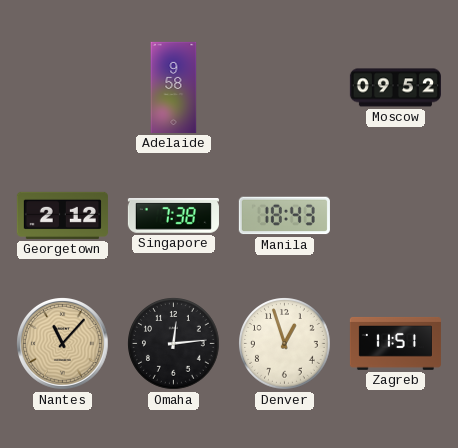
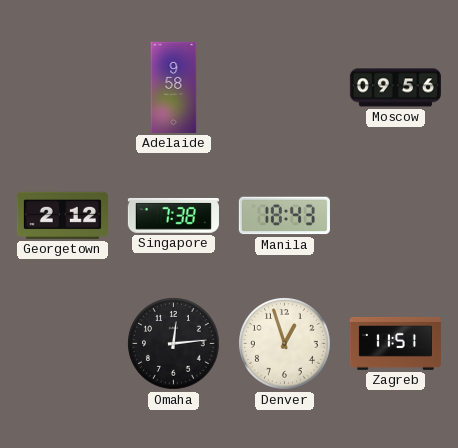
Moscow: 09:52 -> 09:56
Nantes: 11:07 -> none
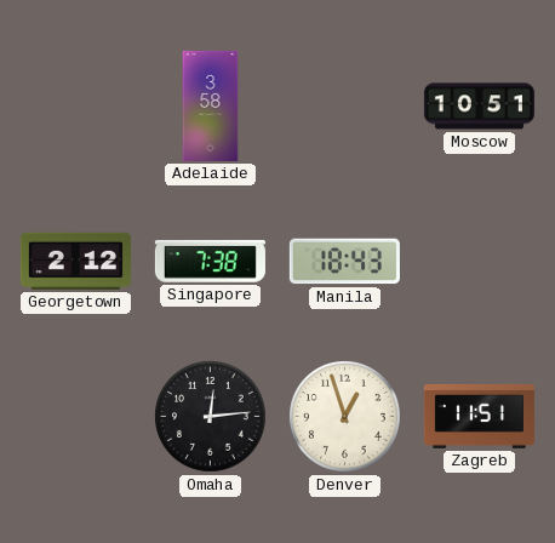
Adelaide: 9:58 -> 3:58
Moscow: 09:56 -> 10:51
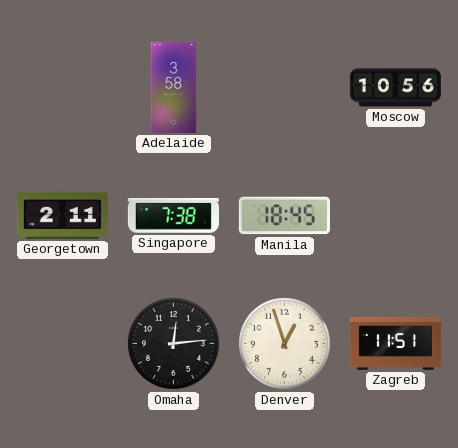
Moscow: 10:51 -> 10:56
Georgetown: 2:12 -> 2:11
Manila: 18:43 -> 18:45
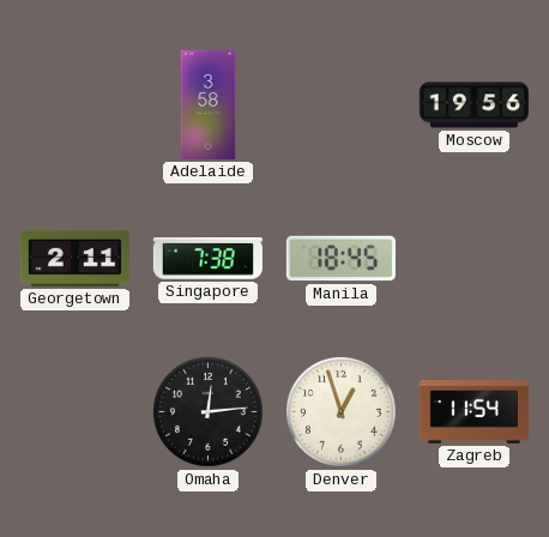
Moscow: 10:56 -> 19:56
Zagreb: 11:51 -> 11:54
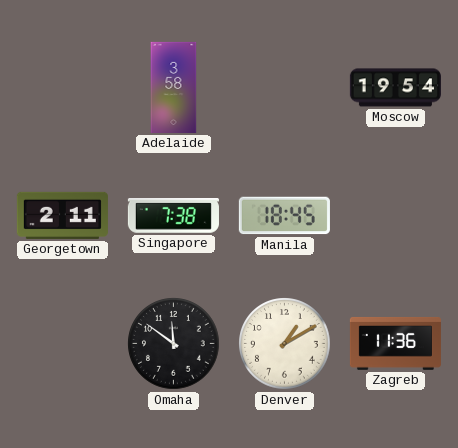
Moscow: 19:56 -> 19:54
Omaha: 12:14 -> 11:51
Denver: 12:57 -> 1:10
Zagreb: 11:54 -> 11:36
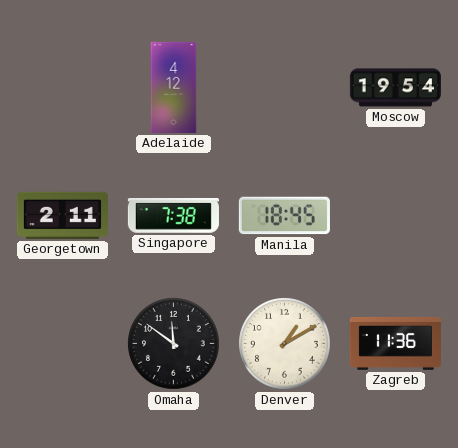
Adelaide: 3:58 -> 4:12
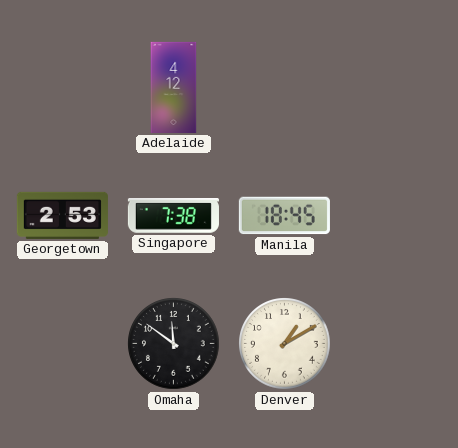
Moscow: 19:54 -> none
Georgetown: 2:11 -> 2:53
Zagreb: 11:36 -> none
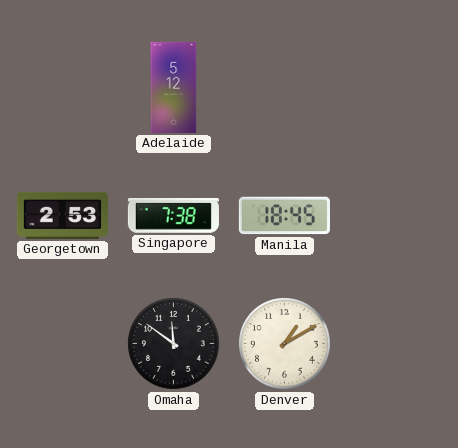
Adelaide: 4:12 -> 5:12
